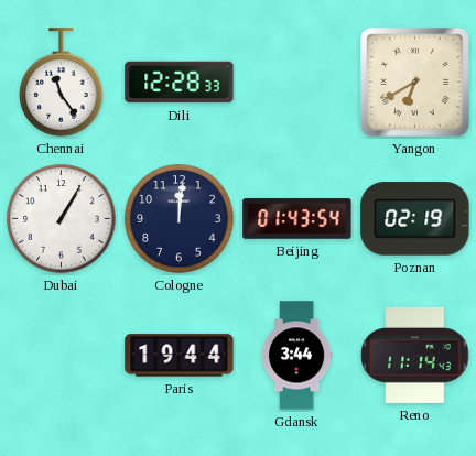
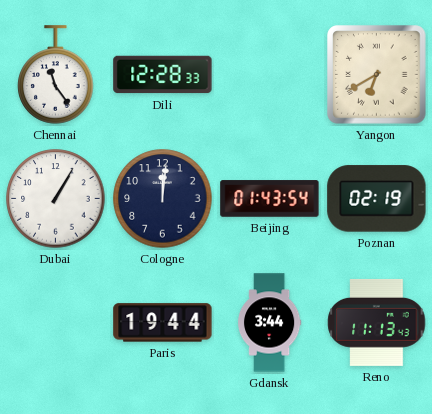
Reno: 11:14 -> 11:13
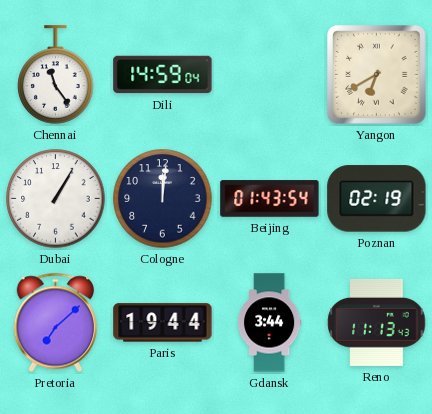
Dili: 12:28 -> 14:59
Pretoria: none -> 7:08
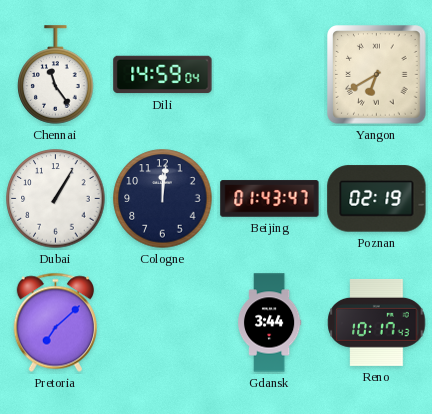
Beijing: 01:43:54 -> 01:43:47
Paris: 19:44 -> none
Reno: 11:13 -> 10:17
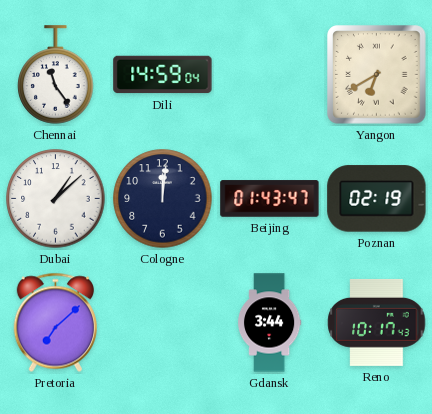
Dubai: 1:05 -> 1:08
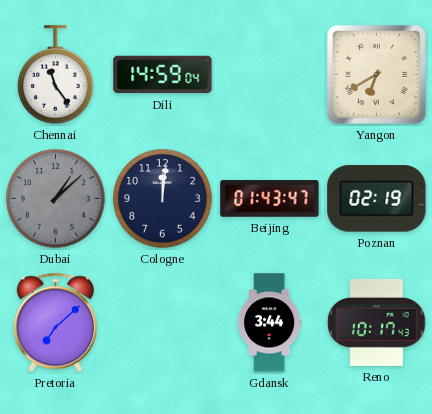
Dubai dial: white -> grey
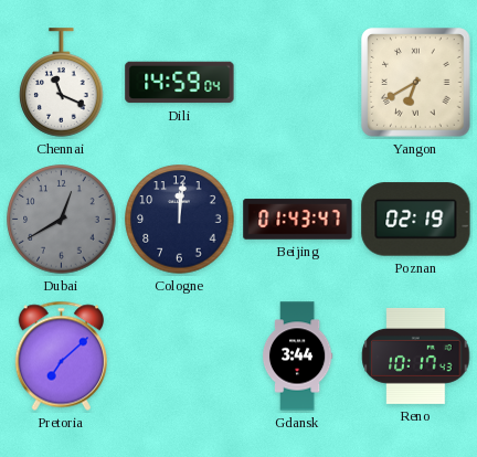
Chennai: 11:24 -> 11:19
Dubai: 1:08 -> 12:40
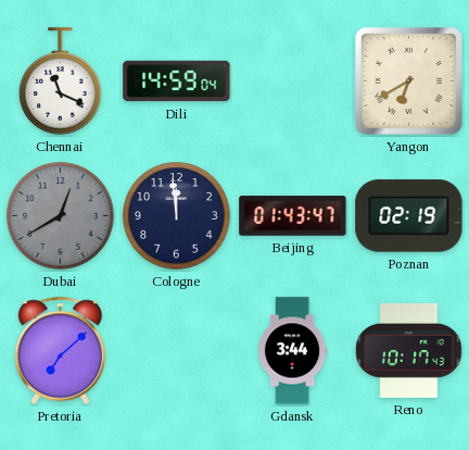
Cologne: 12:01 -> 11:59
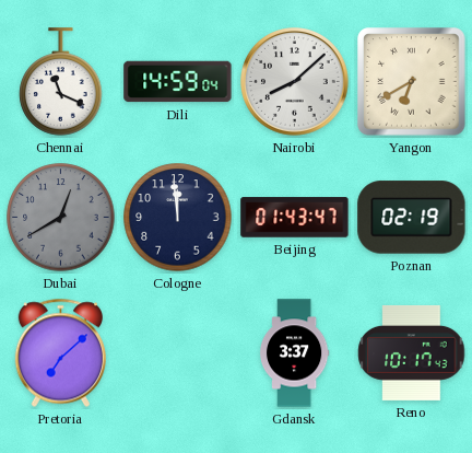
Nairobi: none -> 8:08
Gdansk: 3:44 -> 3:37
